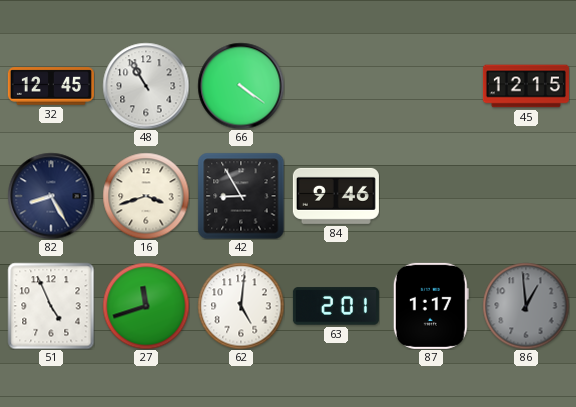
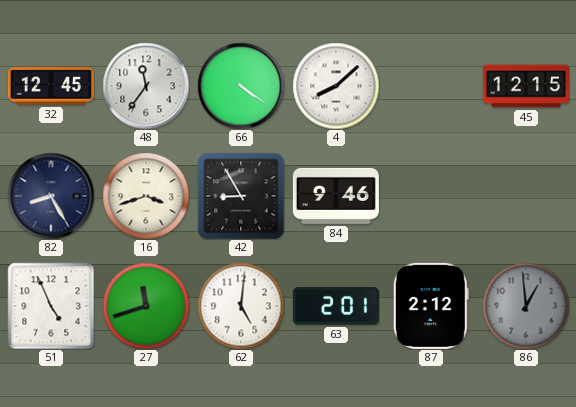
48: 10:55 -> 11:36
4: none -> 8:08
87: 1:17 -> 2:12
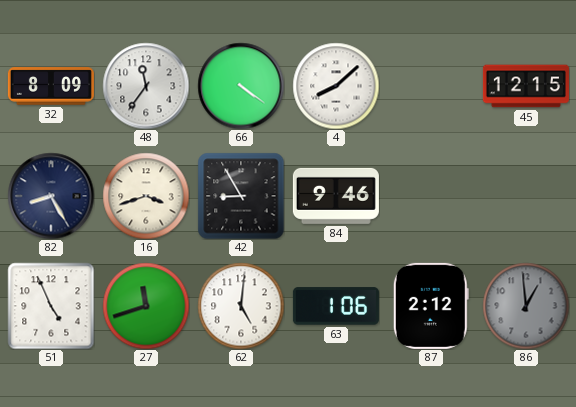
32: 12:45 -> 8:09
63: 2:01 -> 1:06
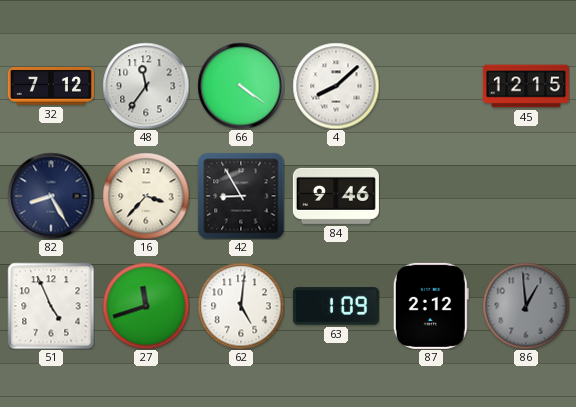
32: 8:09 -> 7:12
16: 3:42 -> 3:37
63: 1:06 -> 1:09
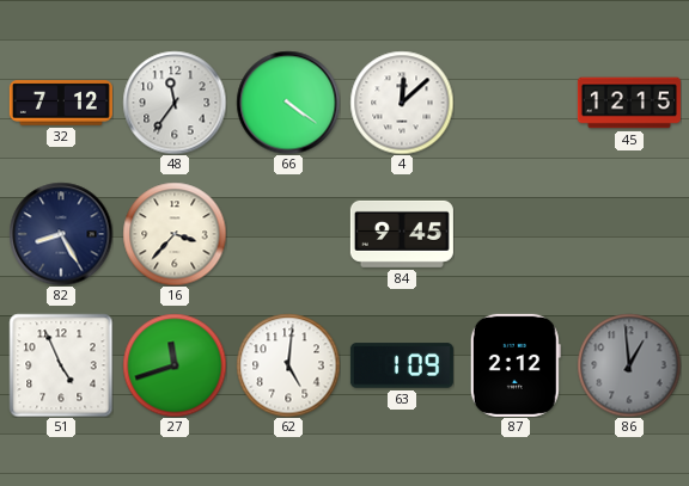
4: 8:08 -> 12:08
42: 8:55 -> none
84: 9:46 -> 9:45
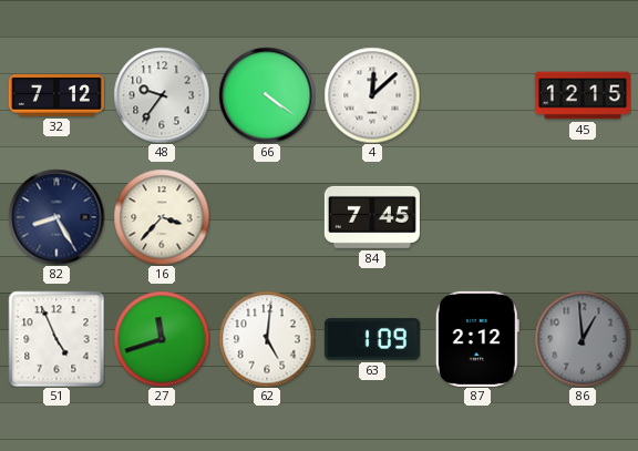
48: 11:36 -> 9:36
84: 9:45 -> 7:45
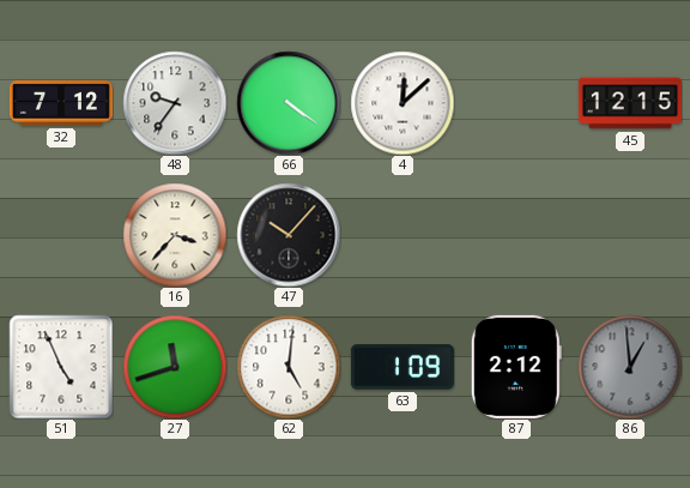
82: 8:25 -> none
47: none -> 10:07
84: 7:45 -> none
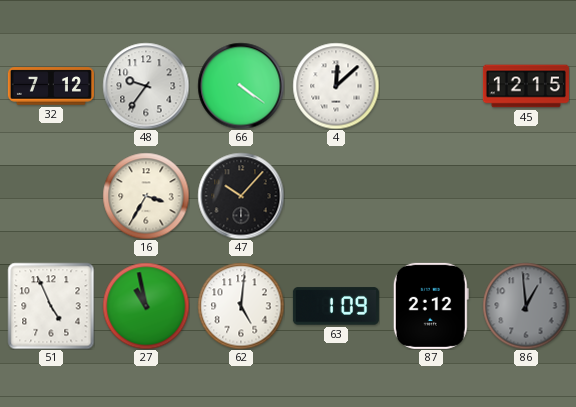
16: 3:37 -> 3:35
27: 11:42 -> 10:58
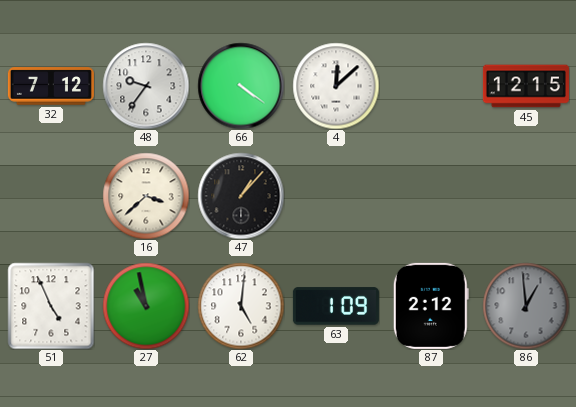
16: 3:35 -> 3:38
47: 10:07 -> 1:07
